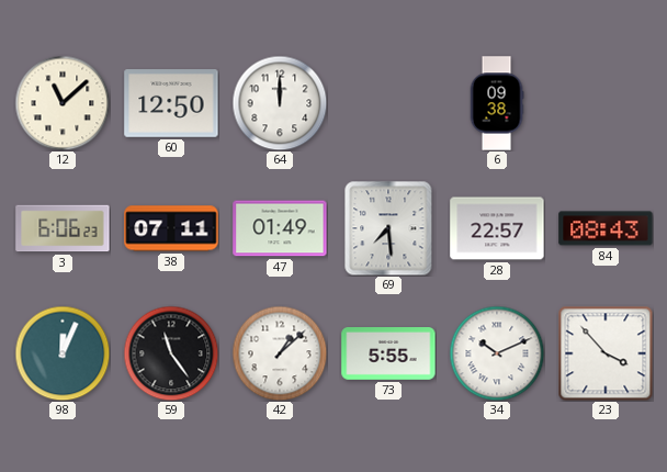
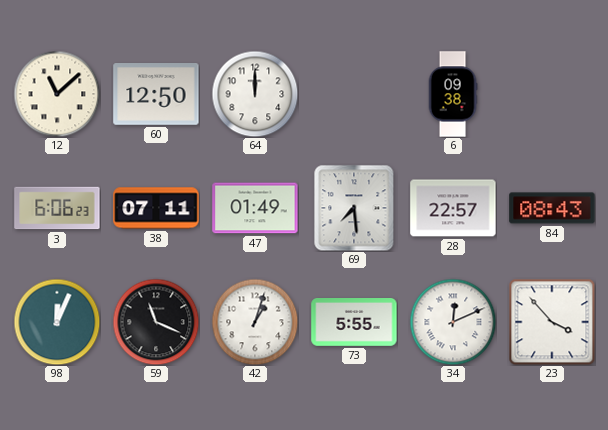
59: 11:24 -> 11:19
42: 1:08 -> 1:03
34: 10:11 -> 12:11
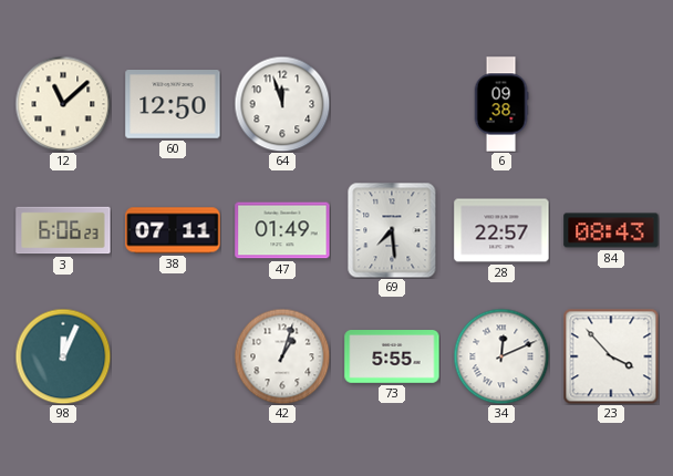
64: 12:00 -> 11:57
59: 11:19 -> none
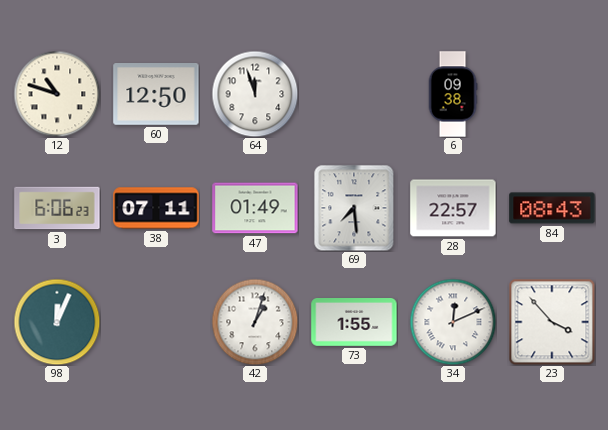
12: 11:08 -> 10:48
73: 5:55 -> 1:55
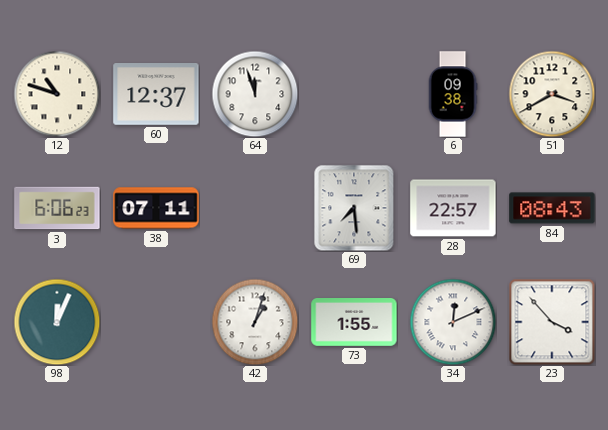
60: 12:50 -> 12:37
51: none -> 3:40
47: 01:49 -> none
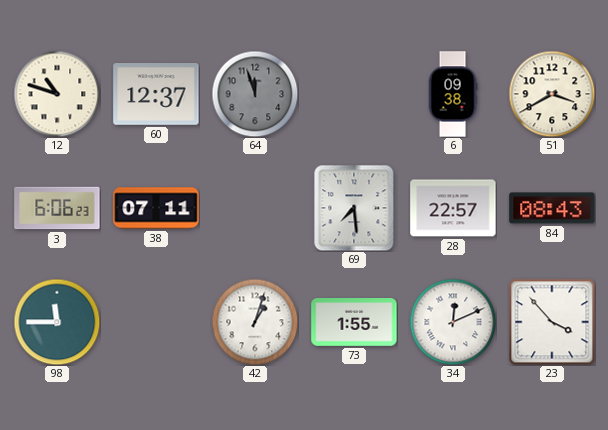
64 dial: white -> grey
98: 12:04 -> 11:45
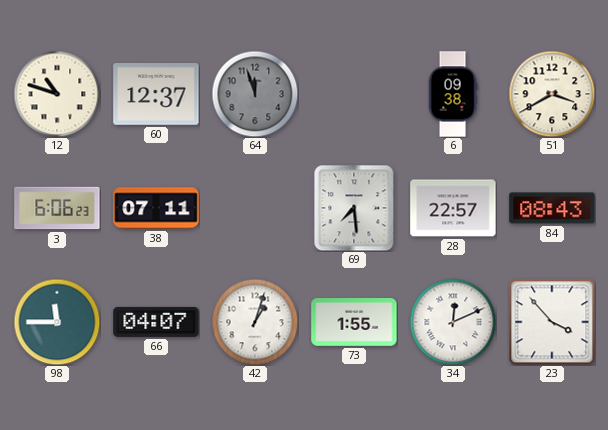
66: none -> 04:07
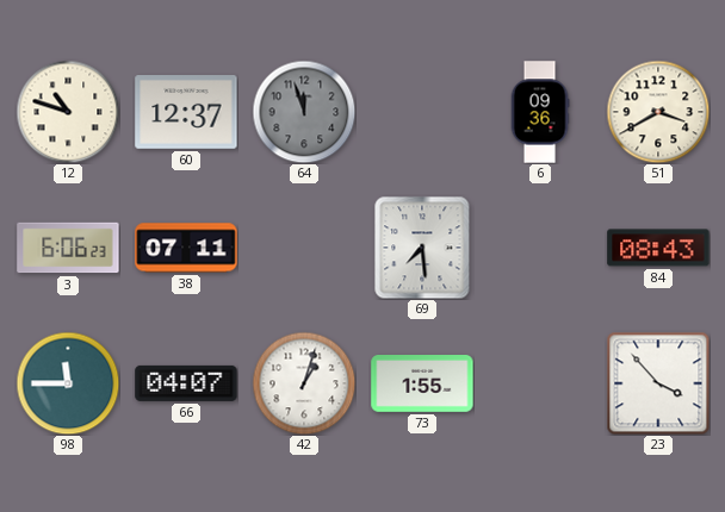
6: 09:38 -> 09:36
28: 22:57 -> none
34: 12:11 -> none
